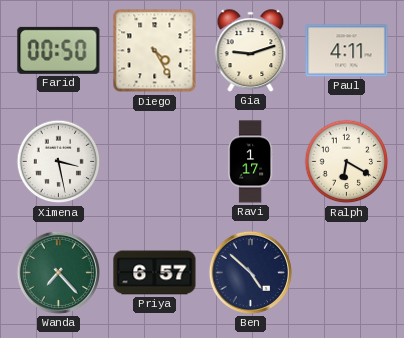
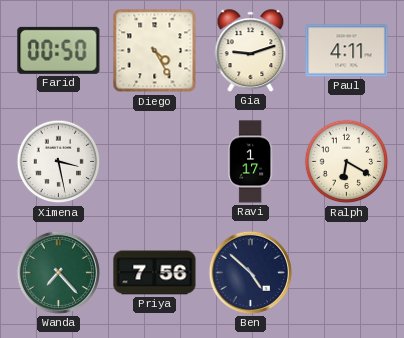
Priya: 6:57 -> 7:56
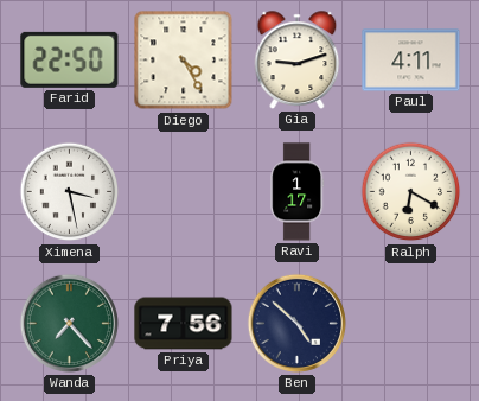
Farid: 00:50 -> 22:50
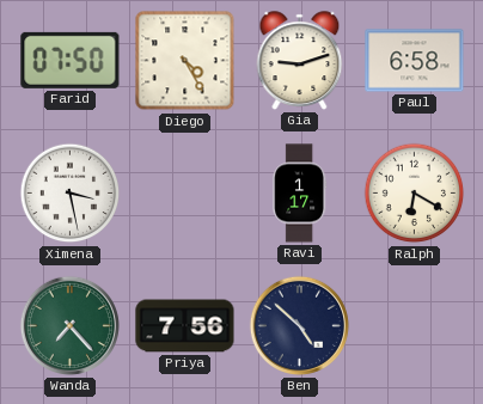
Farid: 22:50 -> 07:50
Paul: 4:11 -> 6:58
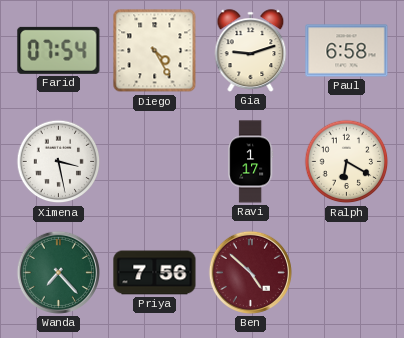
Farid: 07:50 -> 07:54
Ben dial: navy -> burgundy
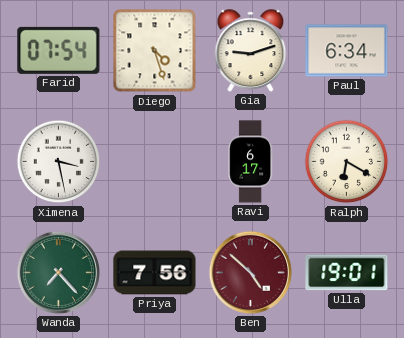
Diego: 4:25 -> 4:27
Paul: 6:58 -> 6:34
Ravi: 1:17 -> 6:17
Ulla: none -> 19:01
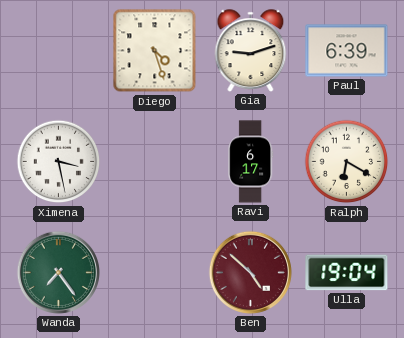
Farid: 07:54 -> none
Paul: 6:34 -> 6:39
Wanda: 7:23 -> 7:24
Priya: 7:56 -> none
Ulla: 19:01 -> 19:04
